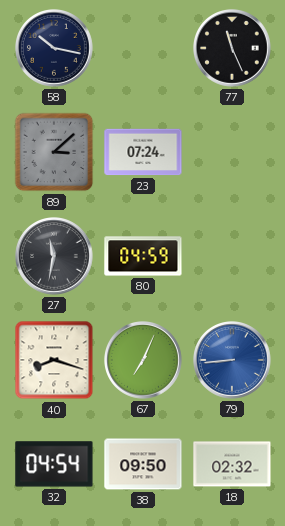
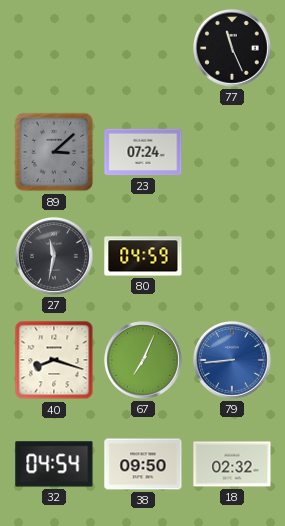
58: 10:17 -> none
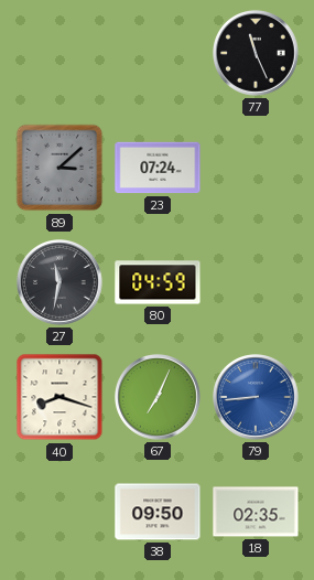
32: 04:54 -> none
18: 02:32 -> 02:35
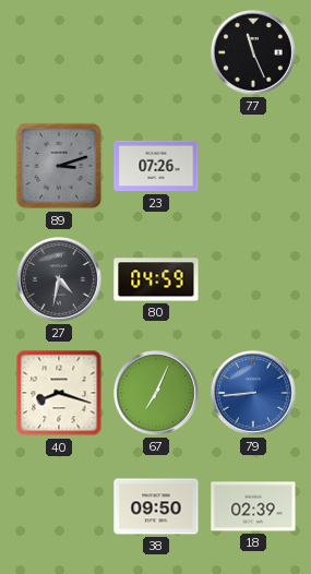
89: 3:08 -> 3:12
23: 07:24 -> 07:26
27: 11:32 -> 4:32
18: 02:35 -> 02:39
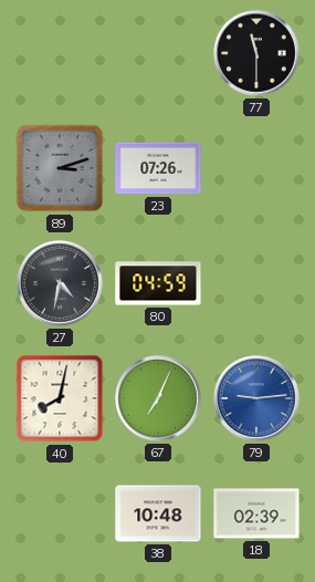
77: 11:26 -> 11:30
40: 8:18 -> 8:02
79: 8:44 -> 9:14
38: 09:50 -> 10:48
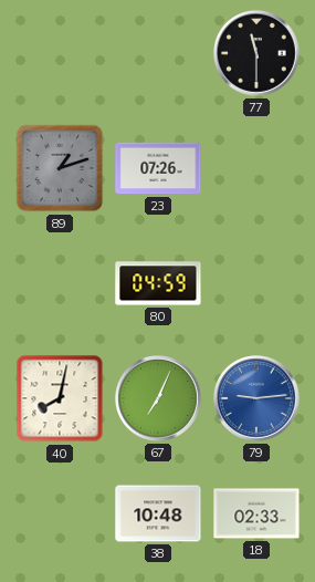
89: 3:12 -> 1:12
27: 4:32 -> none
18: 02:39 -> 02:33
